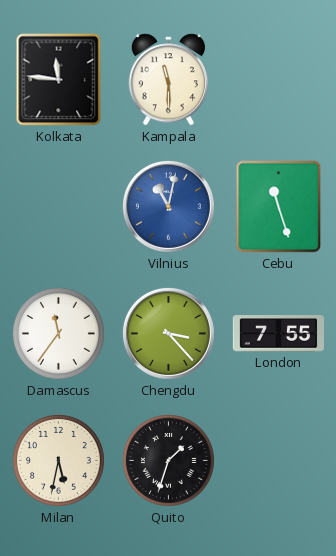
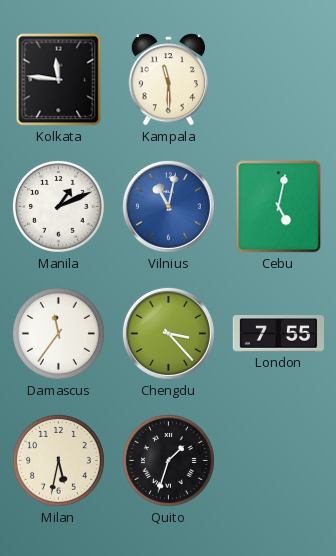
Manila: none -> 1:11
Cebu: 11:27 -> 5:02
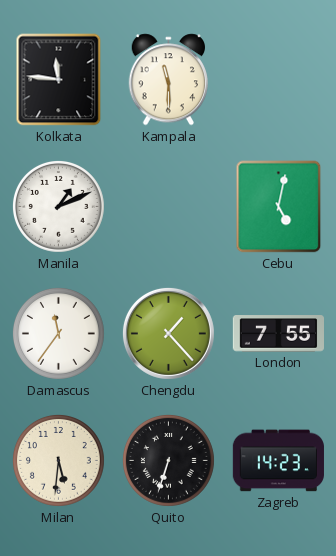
Vilnius: 11:02 -> none
Chengdu: 3:23 -> 1:23
Milan: 5:32 -> 5:31
Quito: 1:33 -> 6:33
Zagreb: none -> 14:23
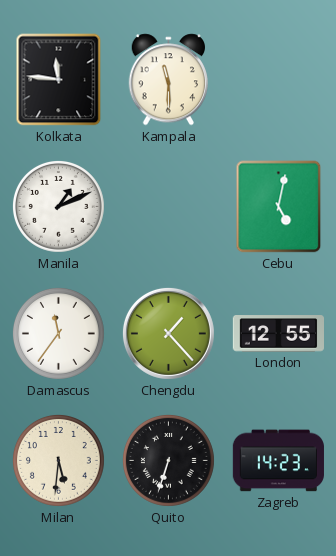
London: 7:55 -> 12:55
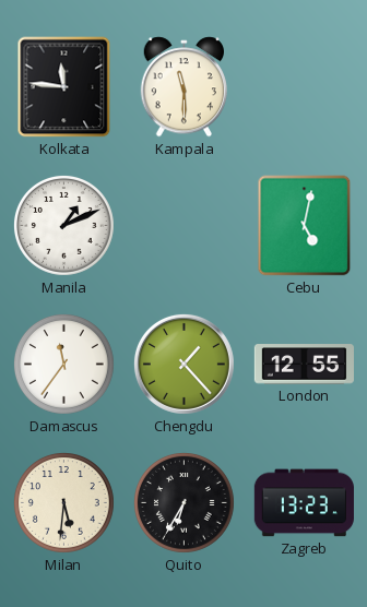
Quito: 6:33 -> 6:35
Zagreb: 14:23 -> 13:23
